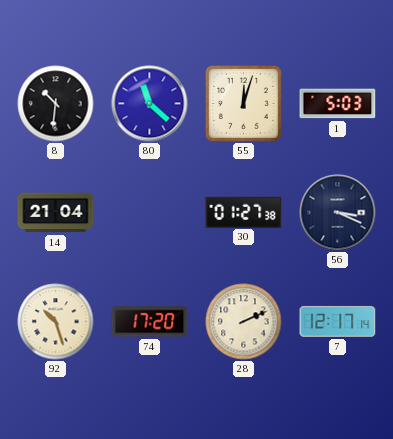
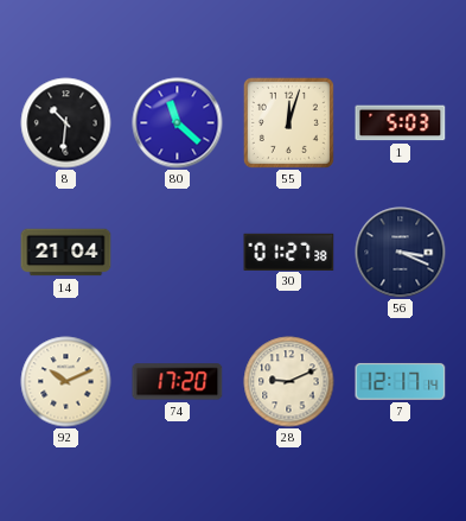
92: 10:27 -> 10:11
28: 2:11 -> 9:11
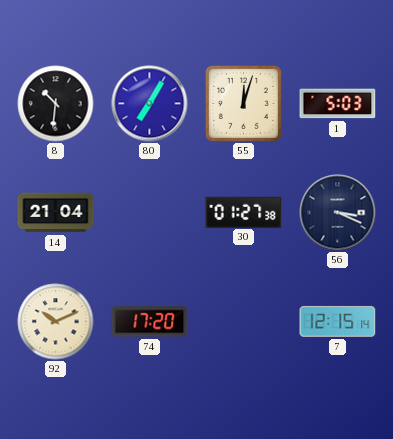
80: 11:22 -> 7:05
28: 9:11 -> none
7: 12:17 -> 12:15
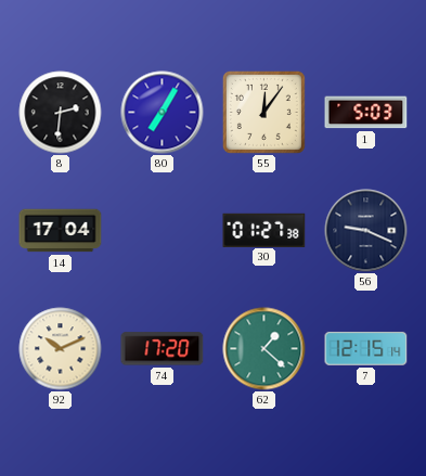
8: 10:31 -> 2:31
55: 12:03 -> 12:06
14: 21:04 -> 17:04
56: 3:19 -> 9:19
62: none -> 1:22
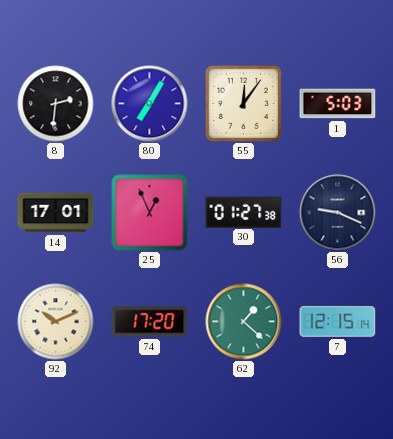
14: 17:04 -> 17:01
25: none -> 12:56
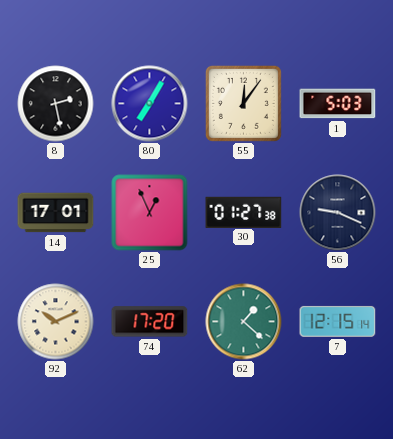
8: 2:31 -> 2:28
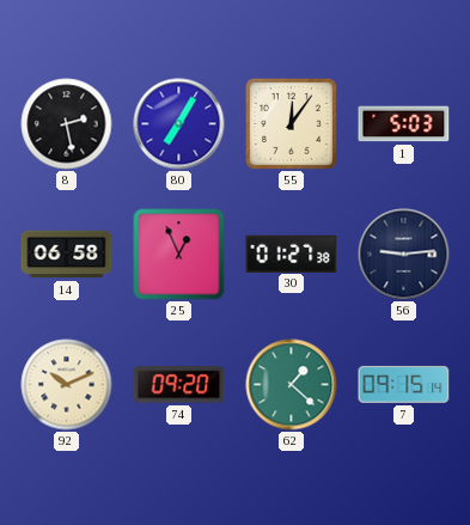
14: 17:01 -> 06:58
56: 9:19 -> 9:14
74: 17:20 -> 09:20
7: 12:15 -> 09:15
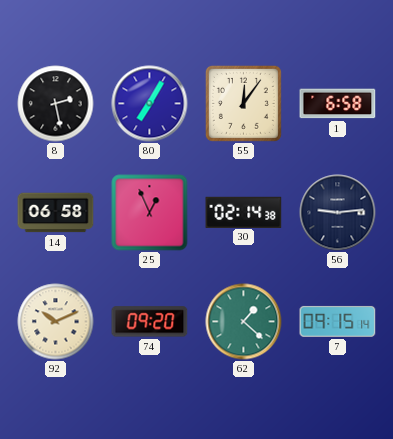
1: 5:03 -> 6:58
30: 01:27 -> 02:14
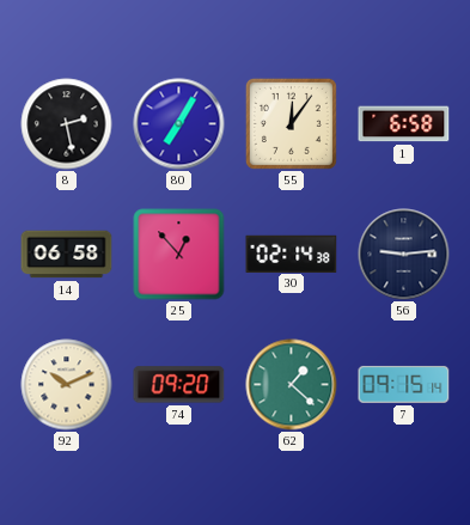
25: 12:56 -> 12:53
